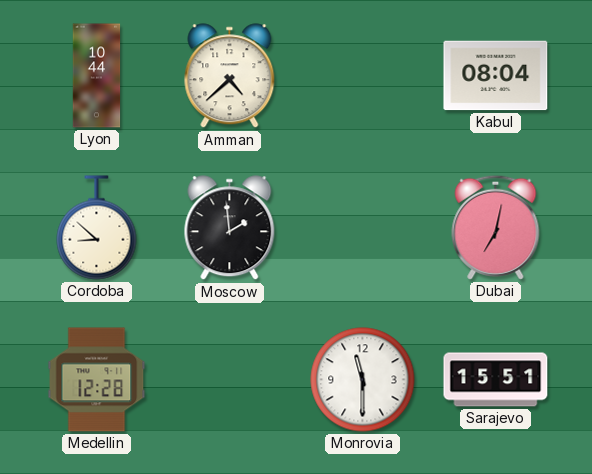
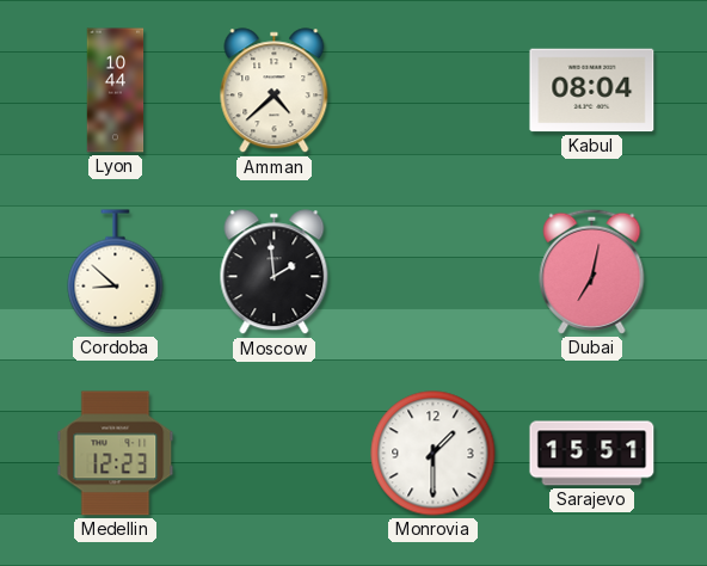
Medellin: 12:28 -> 12:23
Monrovia: 11:30 -> 1:30
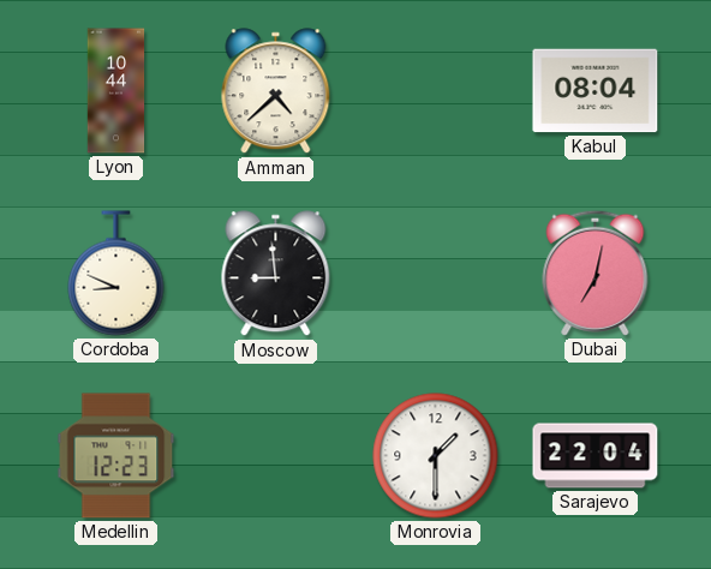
Cordoba: 8:52 -> 8:49
Moscow: 1:59 -> 8:59
Sarajevo: 15:51 -> 22:04
